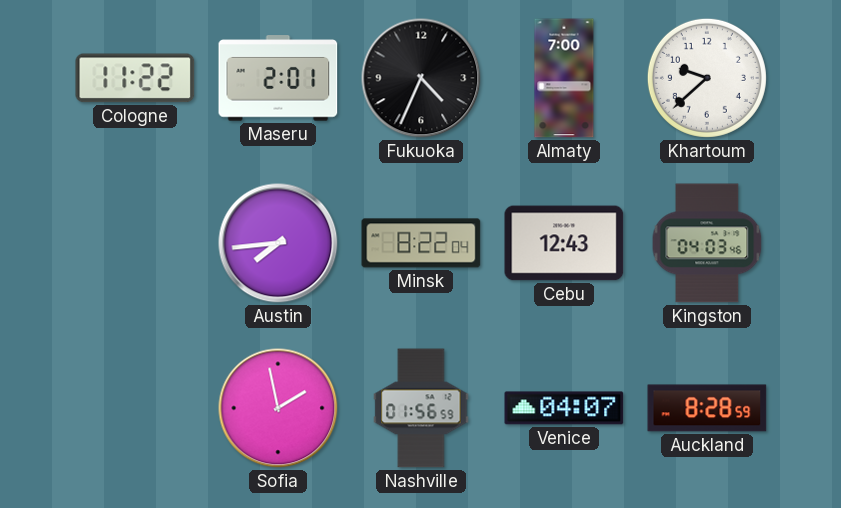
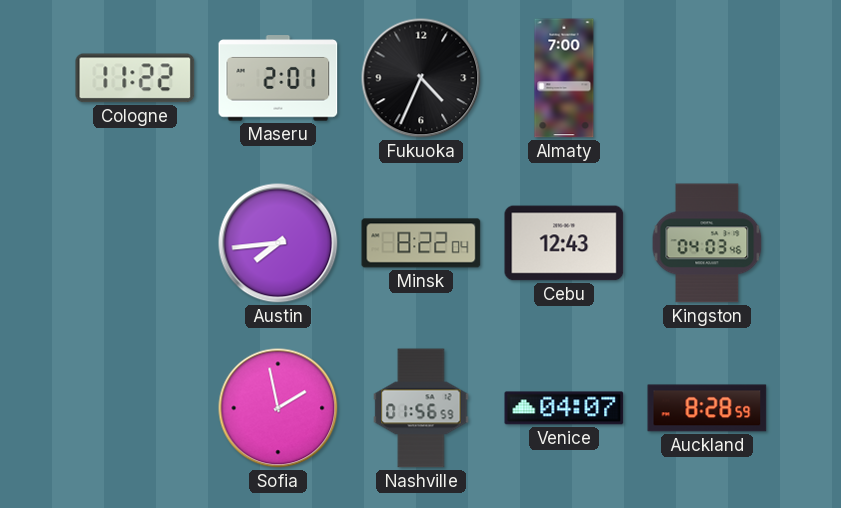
Khartoum: 9:38 -> none
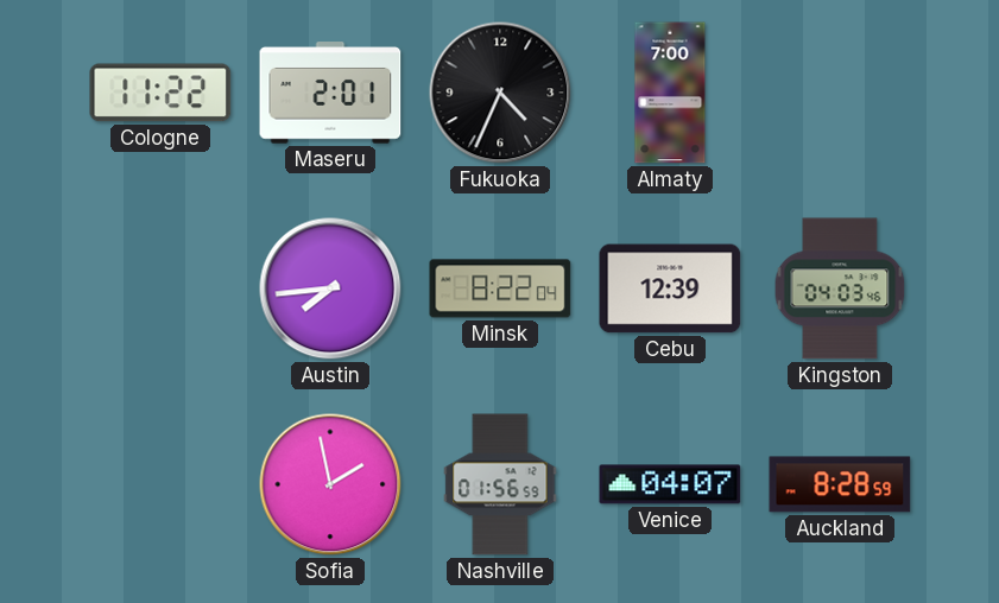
Cebu: 12:43 -> 12:39
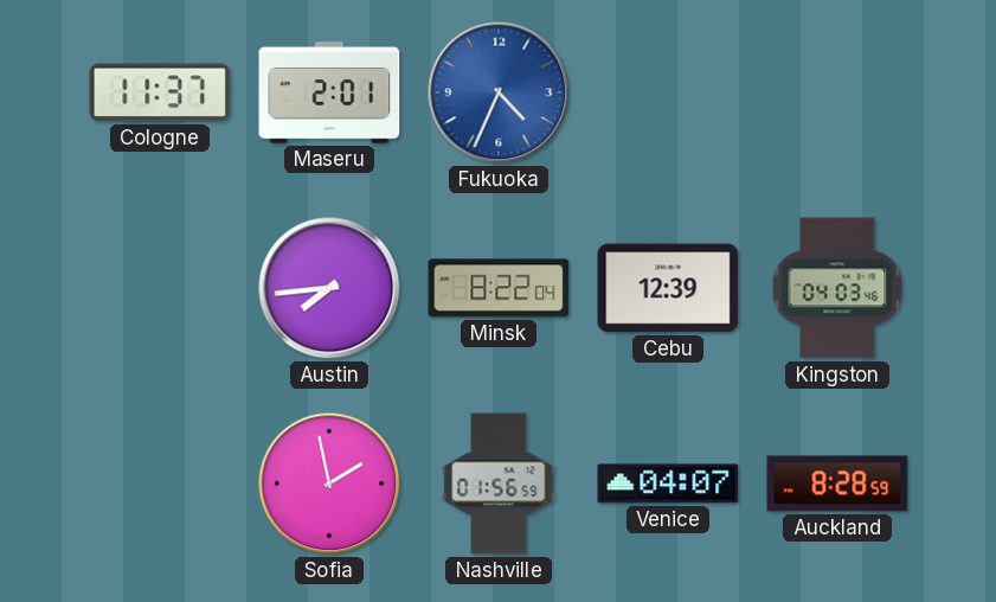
Cologne: 11:22 -> 11:37
Fukuoka dial: black -> blue
Almaty: 7:00 -> none
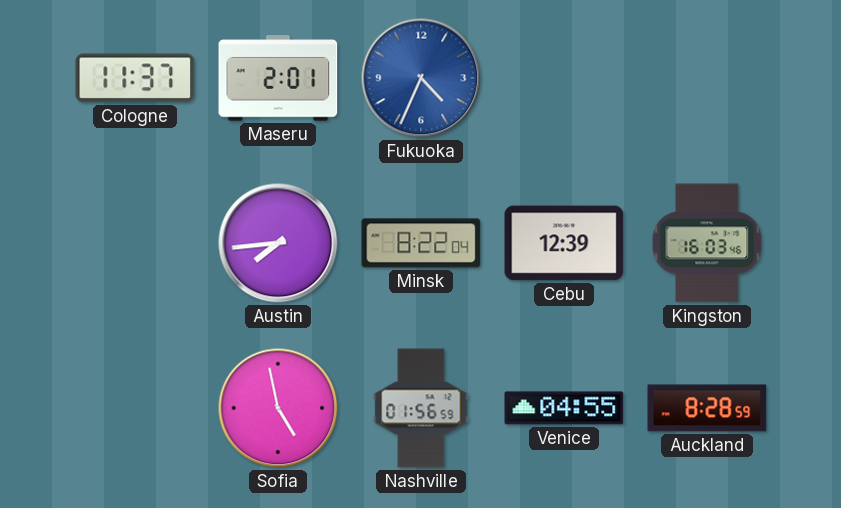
Kingston: 04:03 -> 16:03
Sofia: 1:58 -> 4:58
Venice: 04:07 -> 04:55
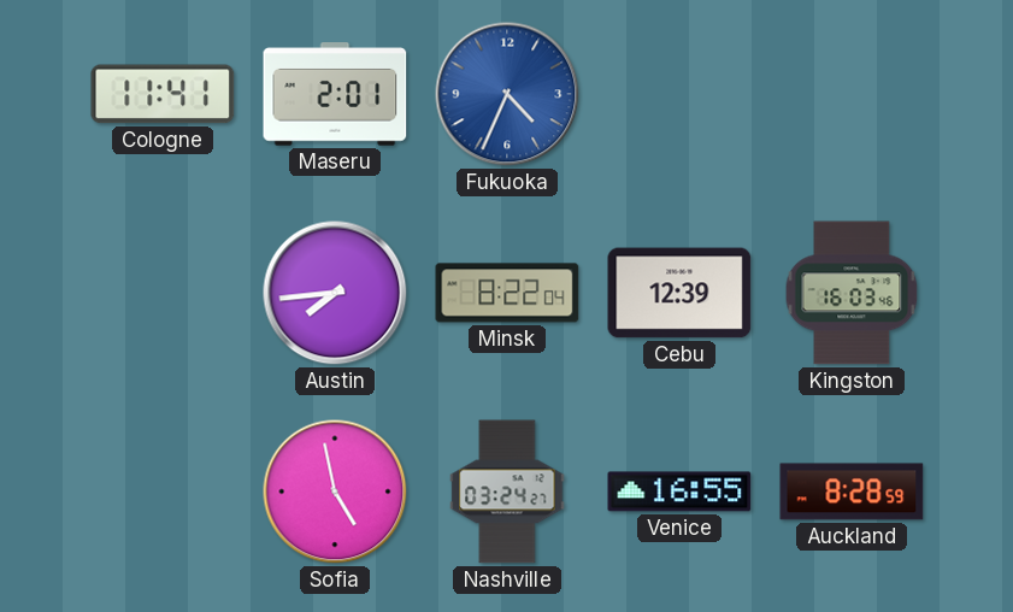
Cologne: 11:37 -> 11:41
Nashville: 01:56 -> 03:24
Venice: 04:55 -> 16:55
